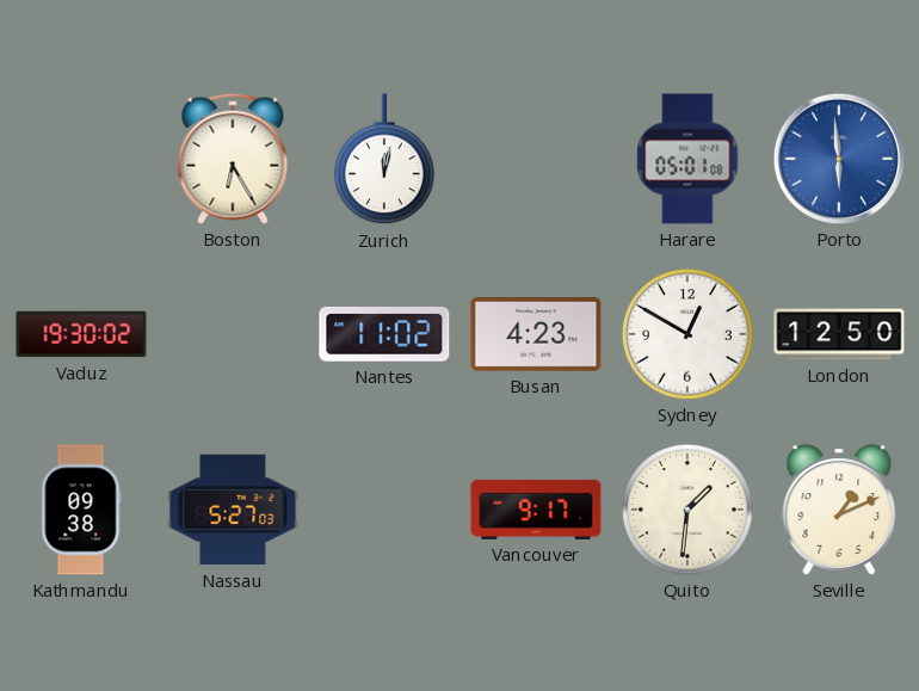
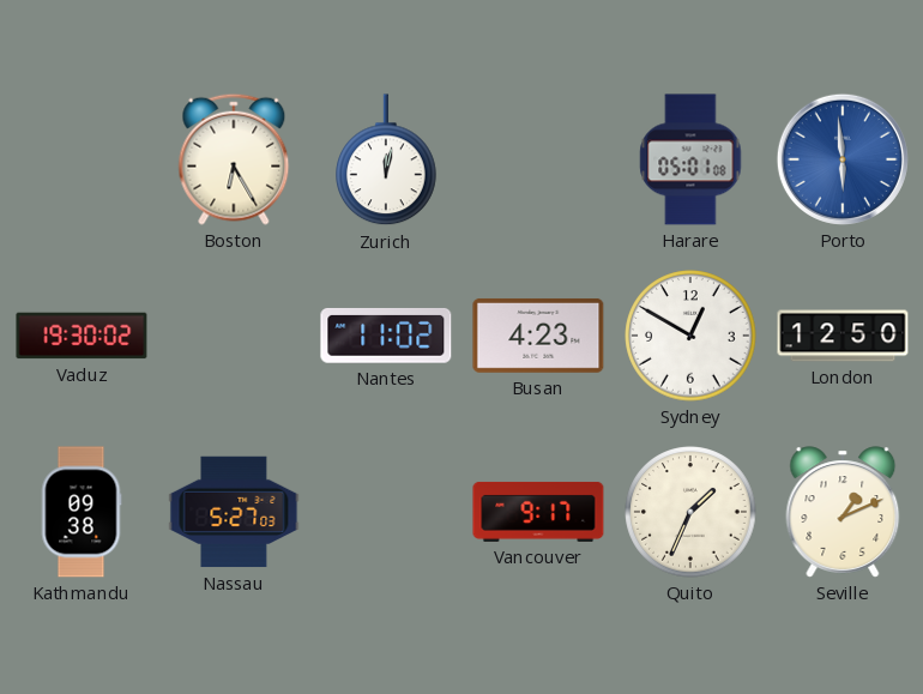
Quito: 1:31 -> 1:34
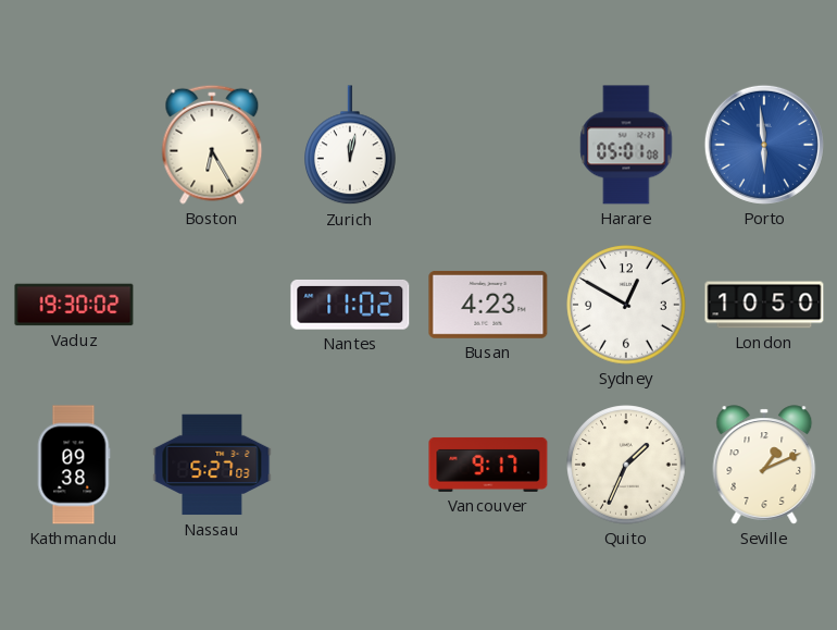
London: 12:50 -> 10:50
